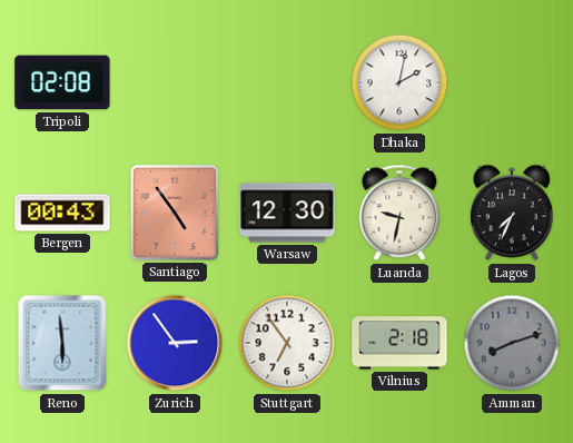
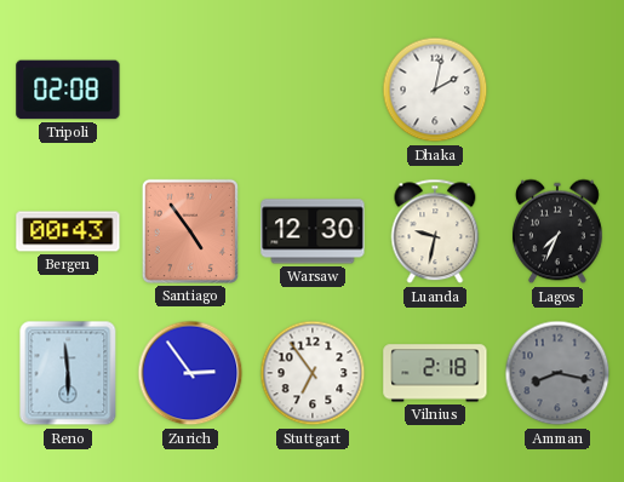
Amman: 8:12 -> 8:17
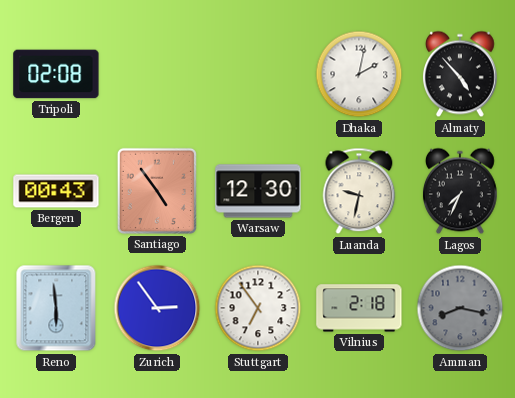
Almaty: none -> 4:53
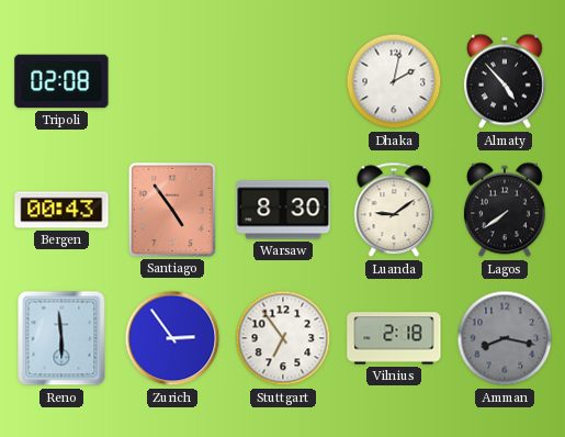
Warsaw: 12:30 -> 8:30
Luanda: 9:32 -> 9:09
Lagos: 7:34 -> 7:39
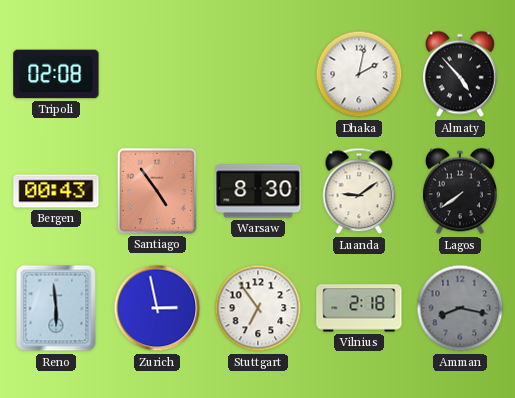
Zurich: 2:54 -> 2:58
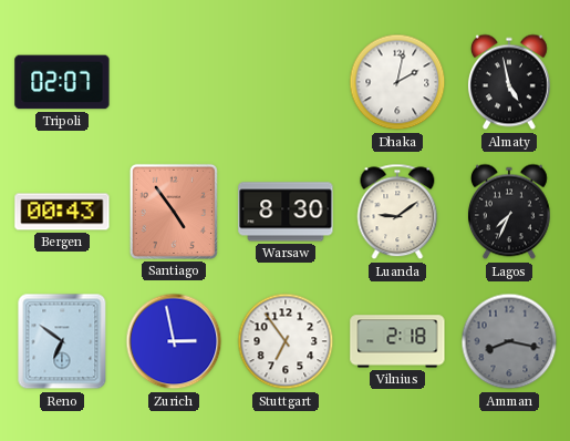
Tripoli: 02:08 -> 02:07
Almaty: 4:53 -> 4:58
Lagos: 7:39 -> 7:34
Reno: 5:59 -> 6:51
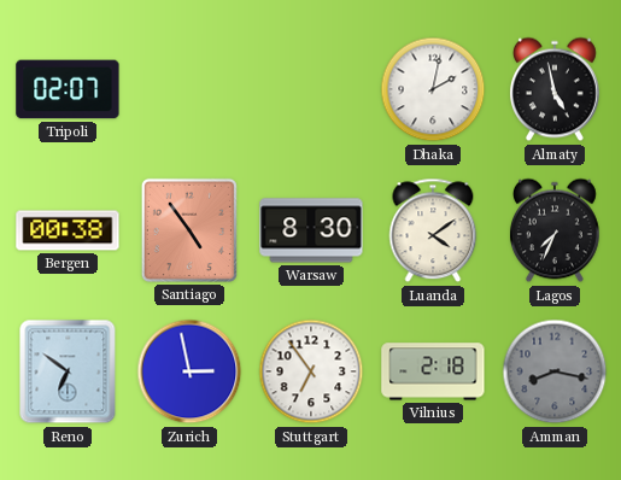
Bergen: 00:43 -> 00:38
Luanda: 9:09 -> 4:09
